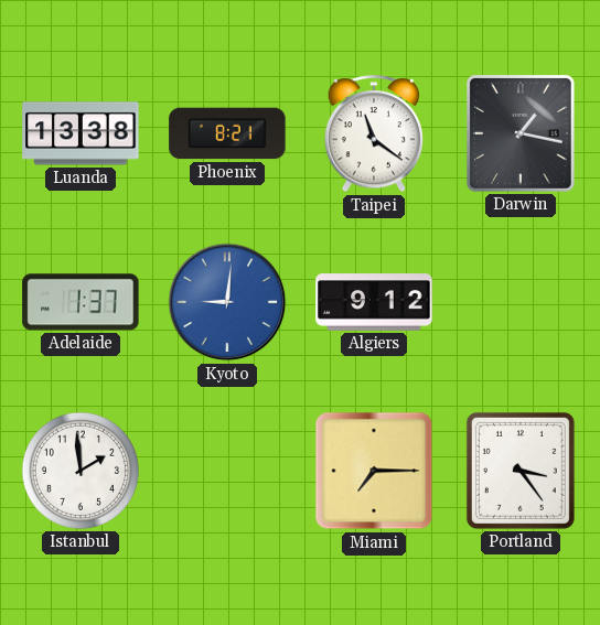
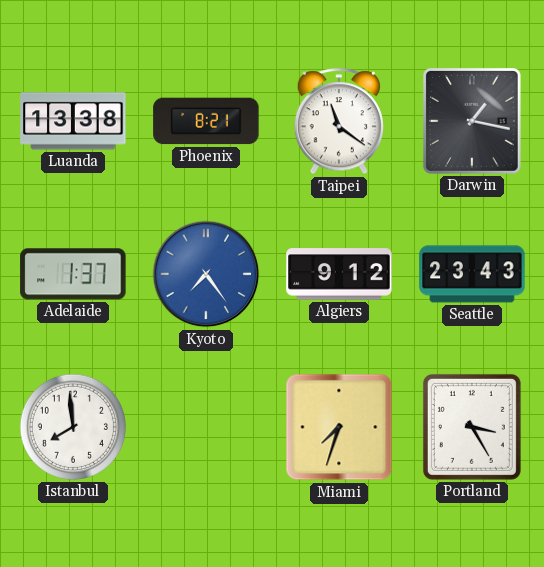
Kyoto: 9:01 -> 7:24
Seattle: none -> 23:43
Istanbul: 1:59 -> 7:59
Miami: 7:15 -> 7:33
Portland: 3:24 -> 3:25
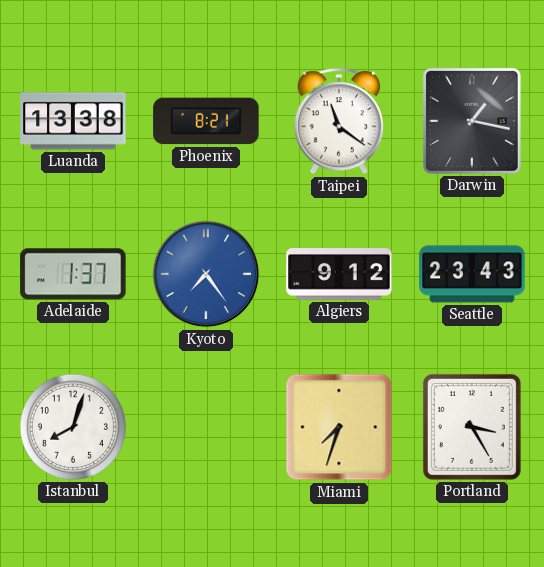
Istanbul: 7:59 -> 8:03
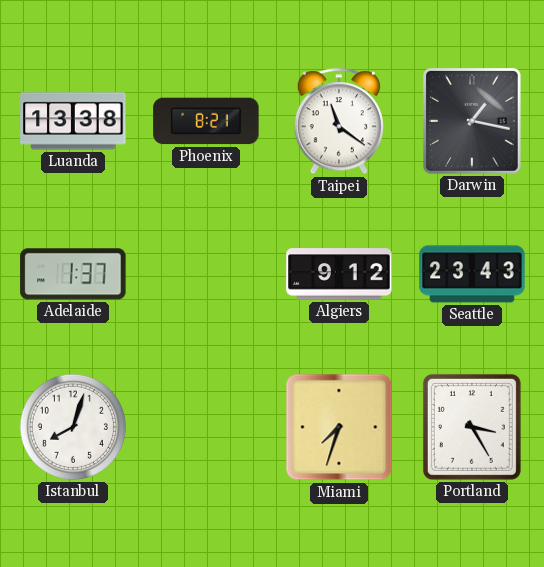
Kyoto: 7:24 -> none
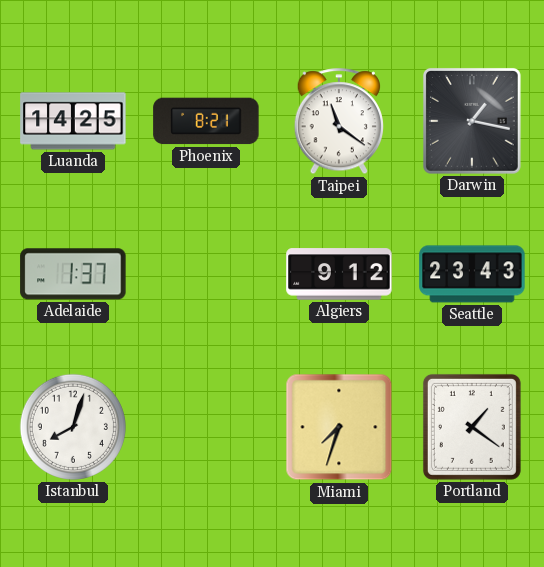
Luanda: 13:38 -> 14:25
Portland: 3:25 -> 1:21
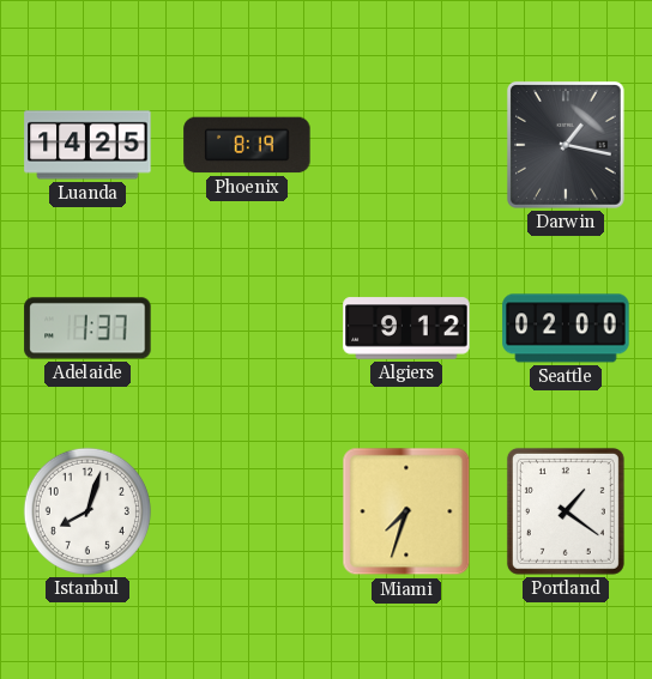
Phoenix: 8:21 -> 8:19
Taipei: 11:21 -> none
Seattle: 23:43 -> 02:00
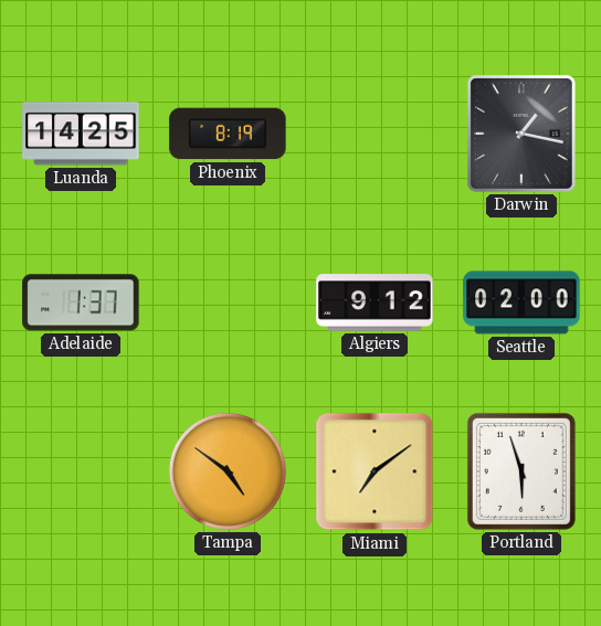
Istanbul: 8:03 -> none
Tampa: none -> 4:51
Miami: 7:33 -> 7:09
Portland: 1:21 -> 5:57
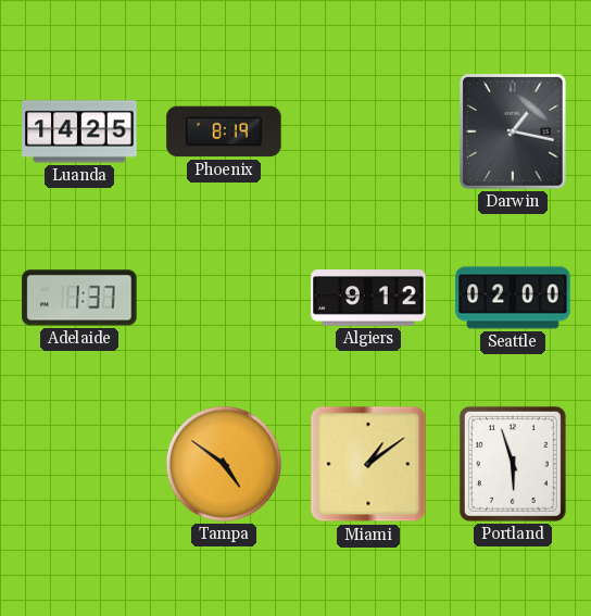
Miami: 7:09 -> 1:09
